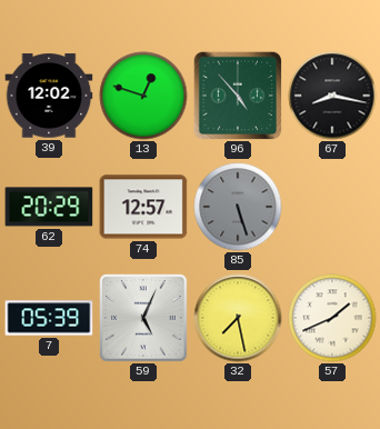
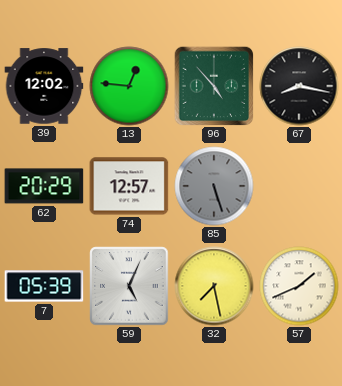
13: 12:48 -> 12:46
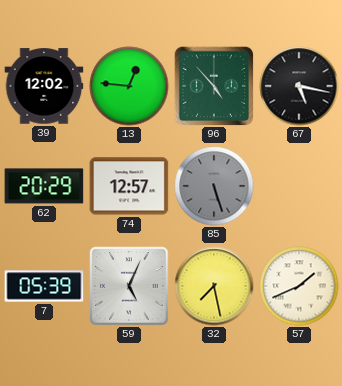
67: 8:17 -> 5:17
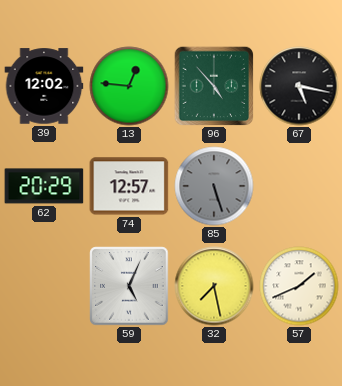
7: 05:39 -> none
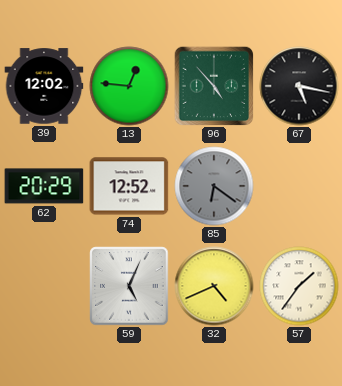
74: 12:57 -> 12:52
85: 5:27 -> 6:21
32: 7:28 -> 4:41
57: 1:41 -> 1:36
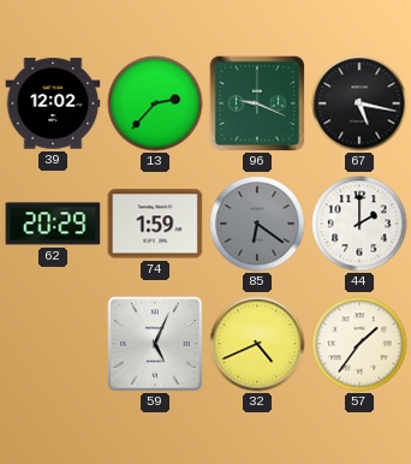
13: 12:46 -> 2:37
96: 4:53 -> 9:19
74: 12:52 -> 1:59
44: none -> 2:00
